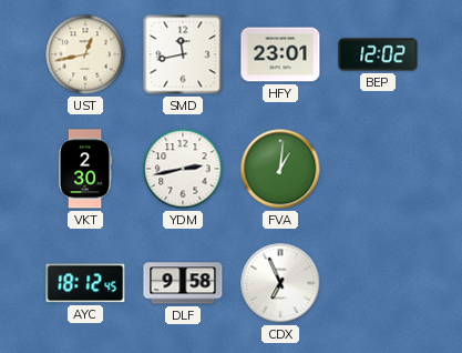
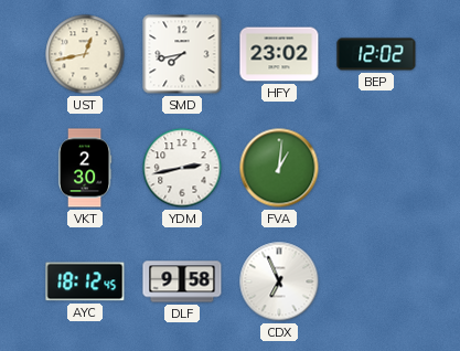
SMD: 11:43 -> 7:43
HFY: 23:01 -> 23:02
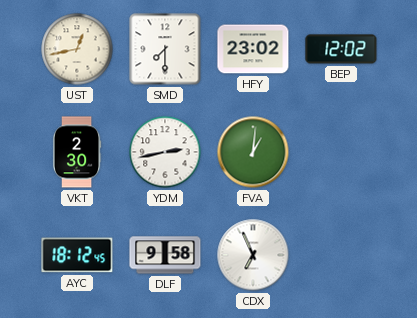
SMD: 7:43 -> 7:30
